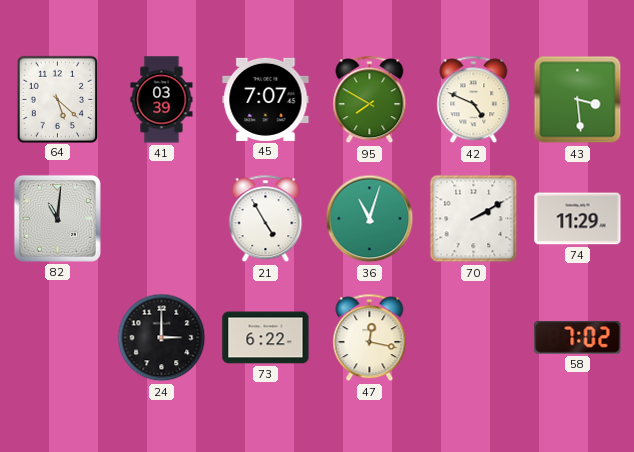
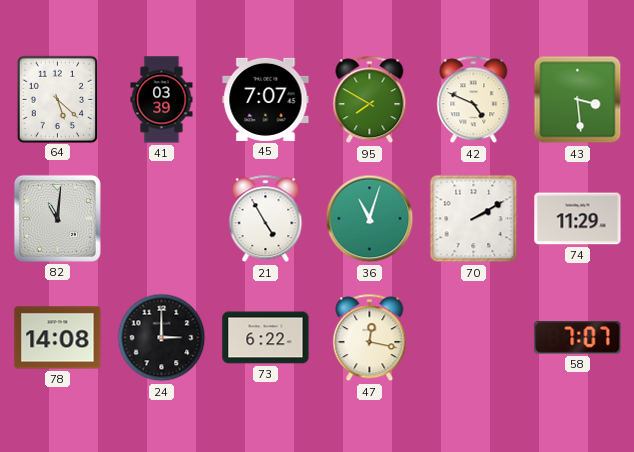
78: none -> 14:08
58: 7:02 -> 7:07
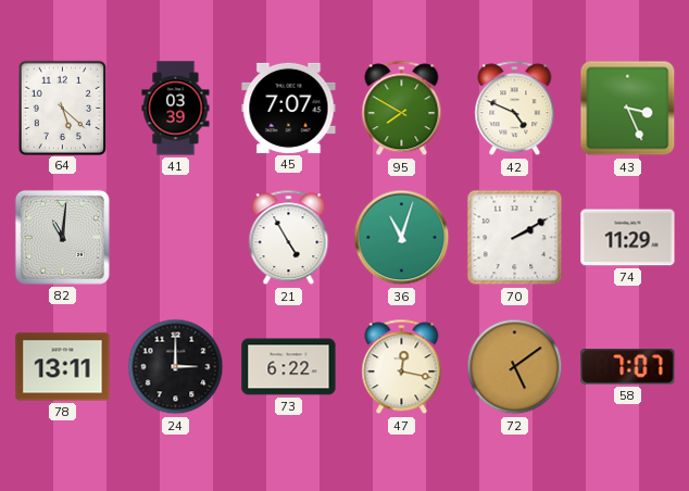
43: 3:29 -> 3:26
78: 14:08 -> 13:11
72: none -> 5:09
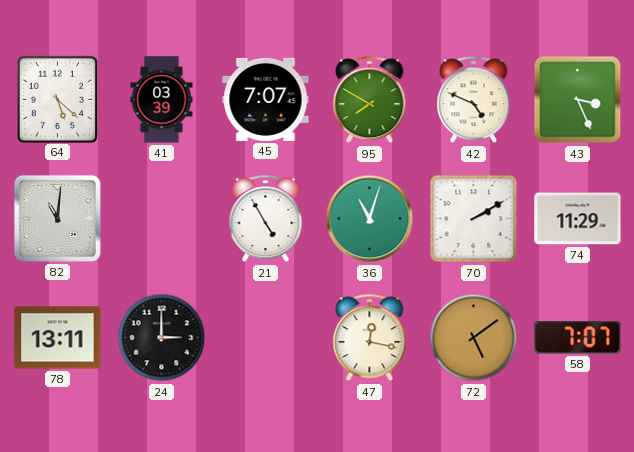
73: 6:22 -> none
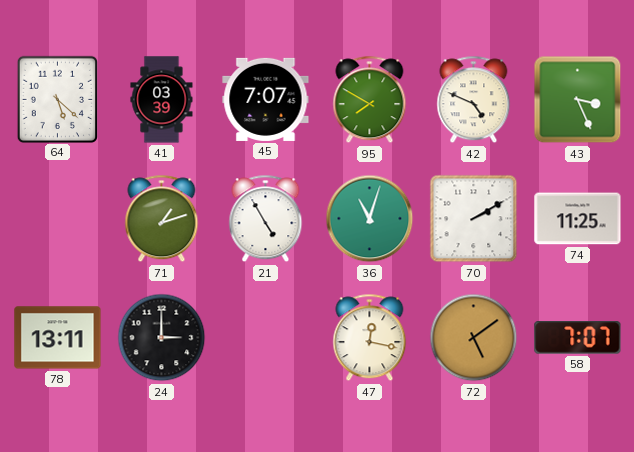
82: 11:01 -> none
71: none -> 1:12
74: 11:29 -> 11:25
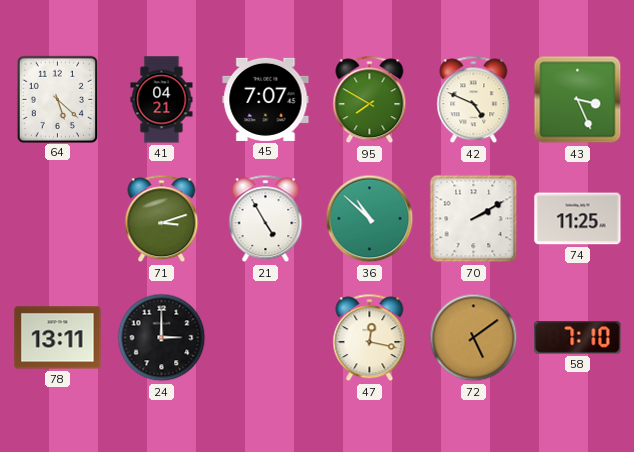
41: 03:39 -> 04:21
71: 1:12 -> 3:12
36: 11:03 -> 10:52
58: 7:07 -> 7:10
